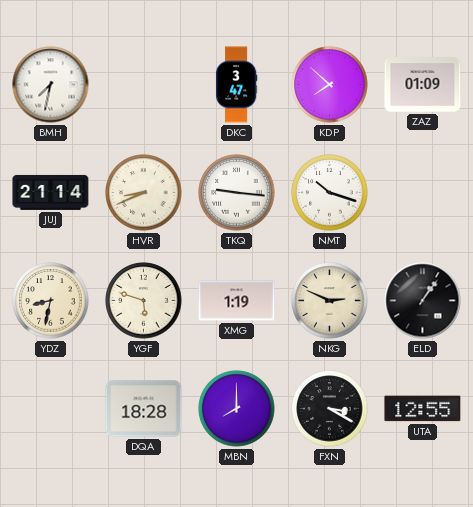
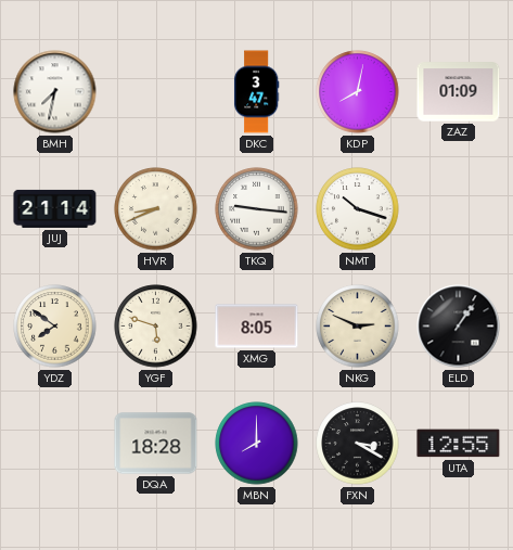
KDP: 7:52 -> 8:02
YDZ: 8:32 -> 7:51
XMG: 1:19 -> 8:05
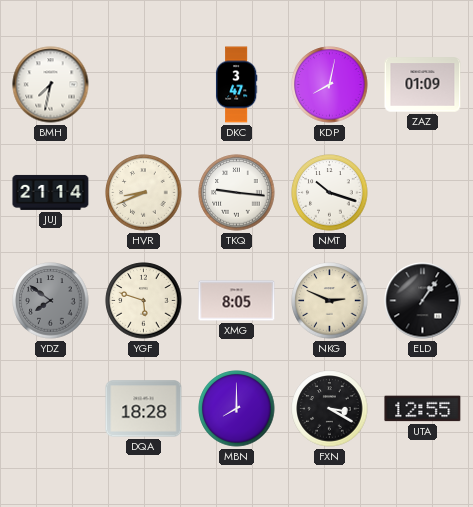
YDZ dial: cream -> grey
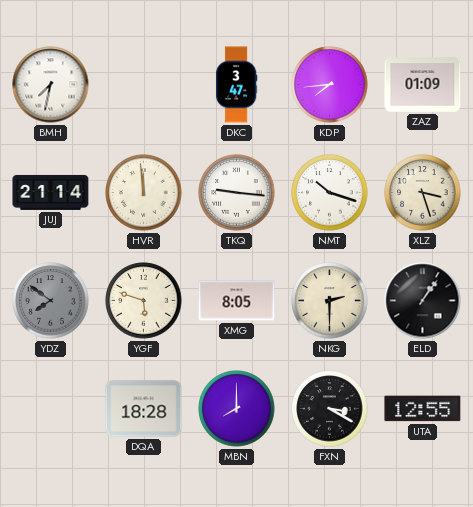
KDP: 8:02 -> 7:44
HVR: 8:41 -> 11:59
XLZ: none -> 3:27
NKG: 2:49 -> 2:30
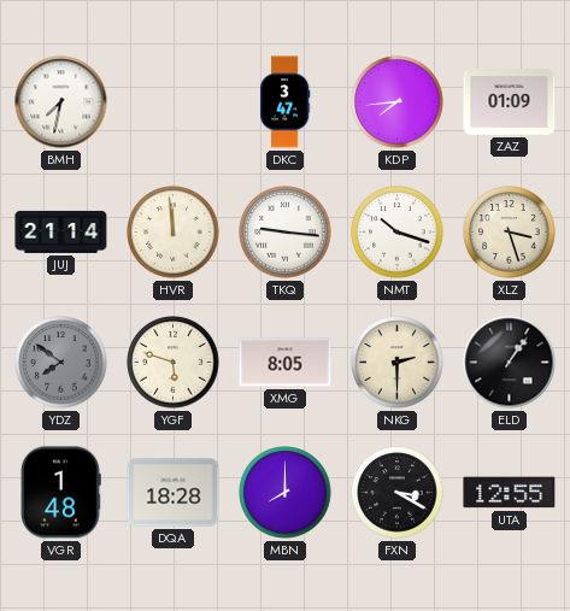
VGR: none -> 1:48
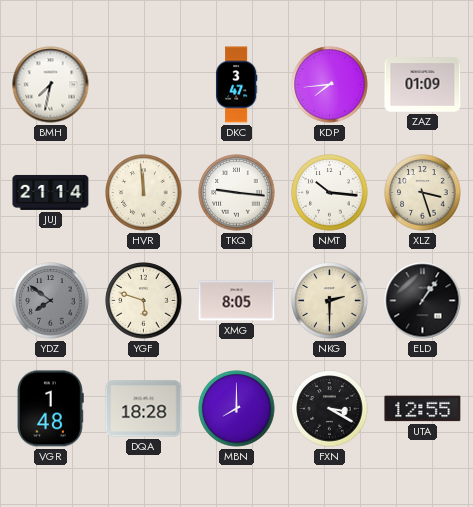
NMT: 10:18 -> 10:16
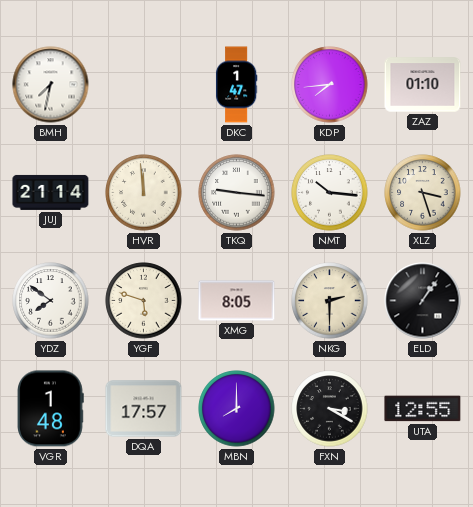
DKC: 3:47 -> 1:47
ZAZ: 01:09 -> 01:10
YDZ dial: grey -> white
DQA: 18:28 -> 17:57
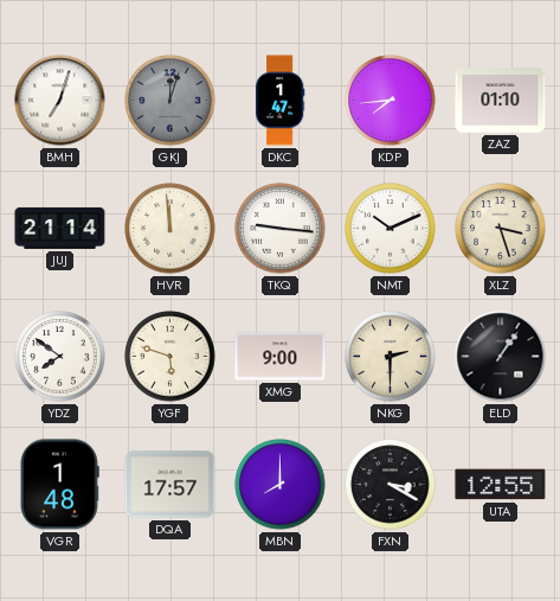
BMH: 7:32 -> 7:03
GKJ: none -> 12:03
NMT: 10:16 -> 10:11
XMG: 8:05 -> 9:00
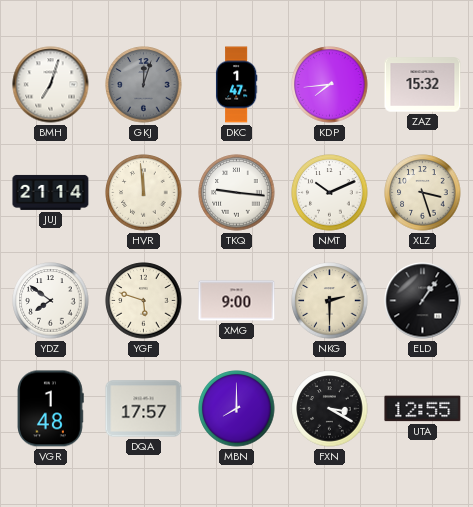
ZAZ: 01:10 -> 15:32
